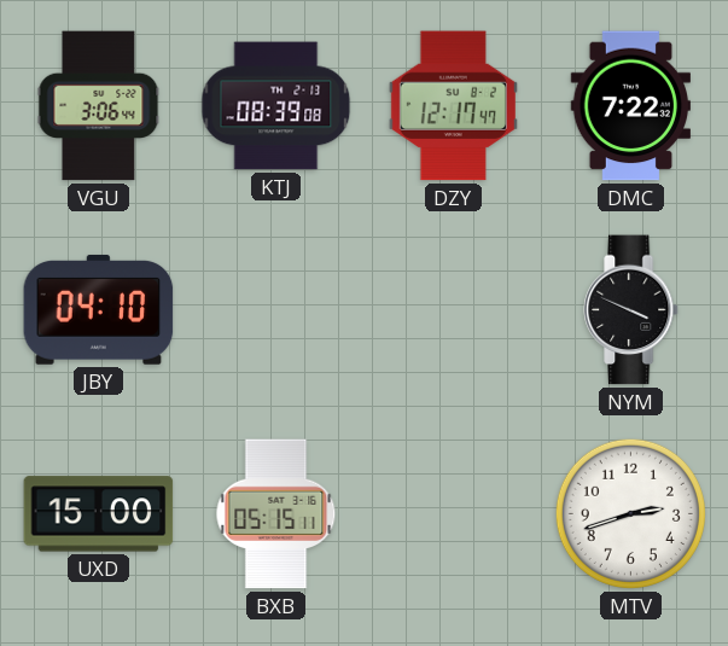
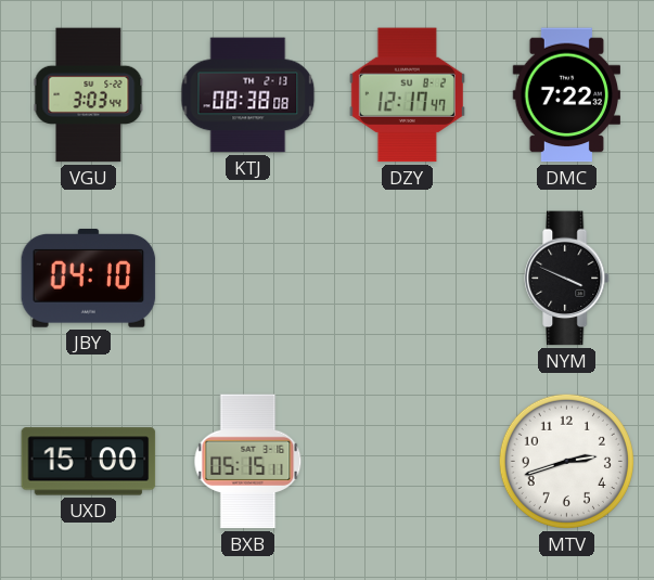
VGU: 3:06 -> 3:03
KTJ: 08:39 -> 08:38
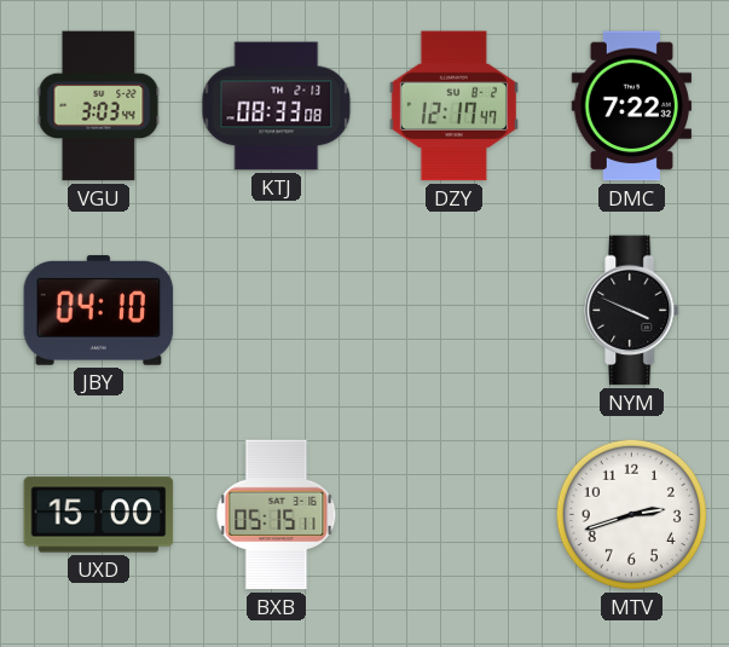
KTJ: 08:38 -> 08:33
